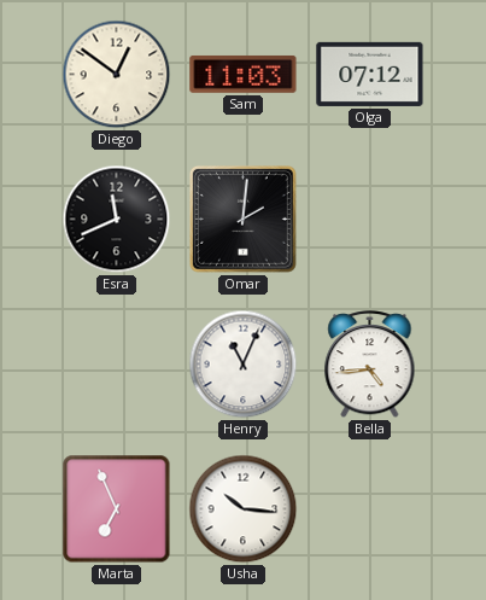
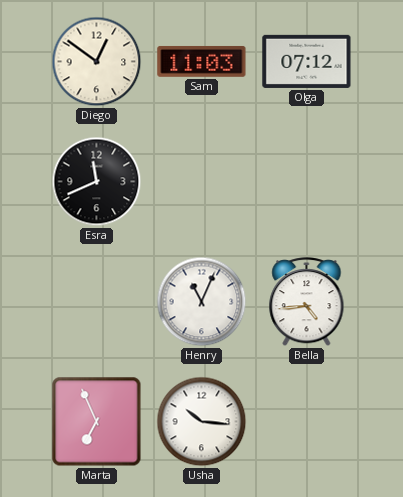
Omar: 2:01 -> none
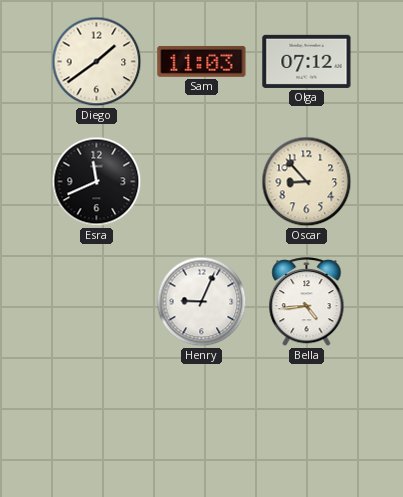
Diego: 12:51 -> 1:39
Oscar: none -> 8:53
Henry: 11:04 -> 9:04
Marta: 6:56 -> none
Usha: 10:16 -> none
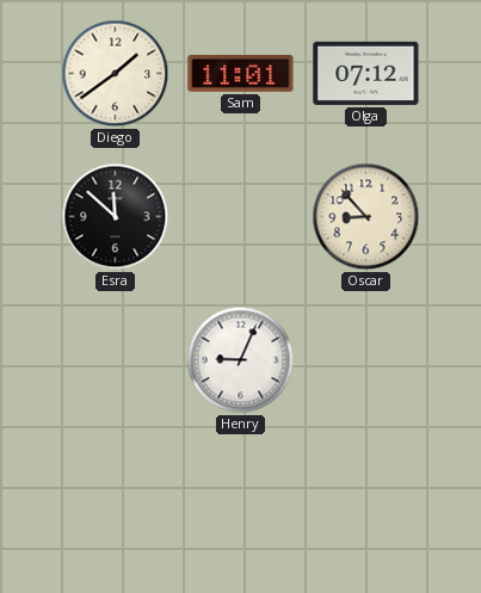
Sam: 11:03 -> 11:01
Esra: 11:41 -> 11:52
Bella: 4:44 -> none
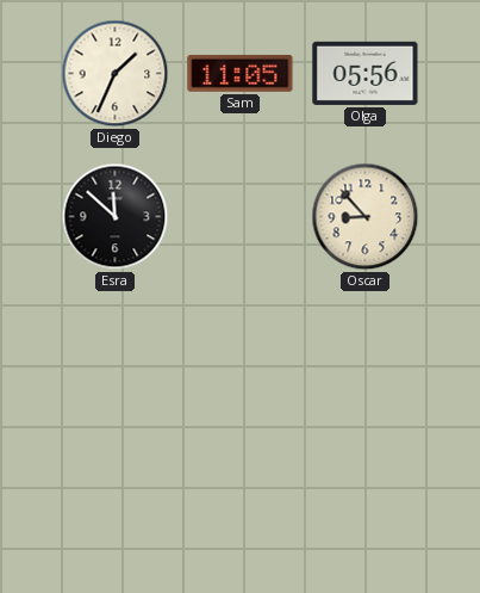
Diego: 1:39 -> 1:34
Sam: 11:01 -> 11:05
Olga: 07:12 -> 05:56
Henry: 9:04 -> none
